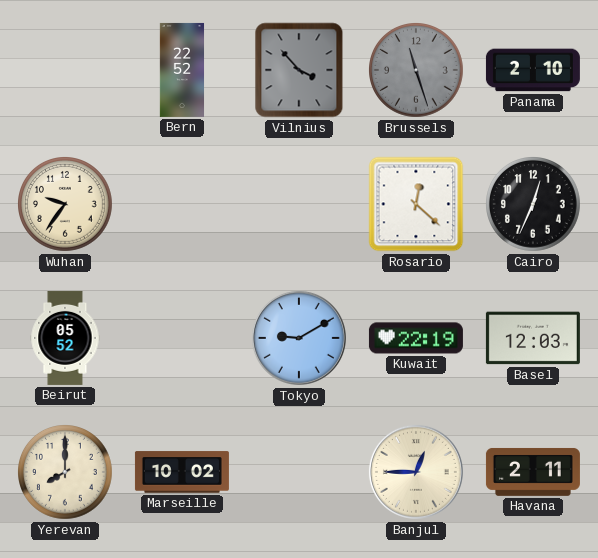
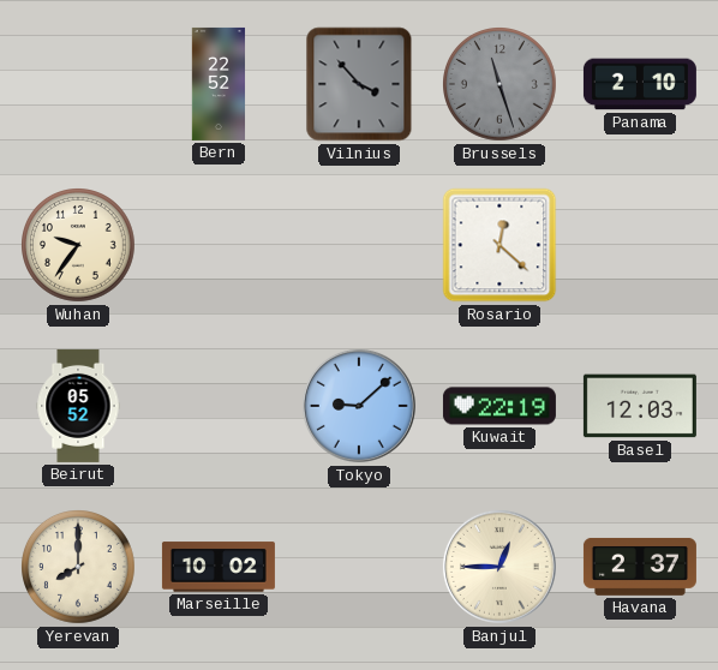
Cairo: 12:34 -> none
Tokyo: 9:10 -> 9:08
Havana: 2:11 -> 2:37
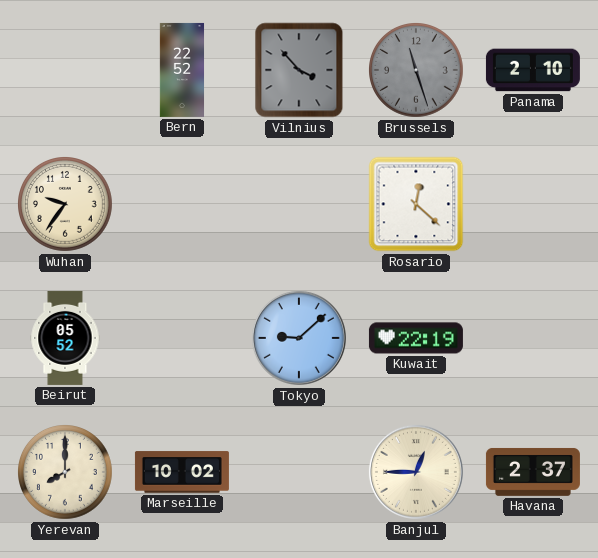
Basel: 12:03 -> none
